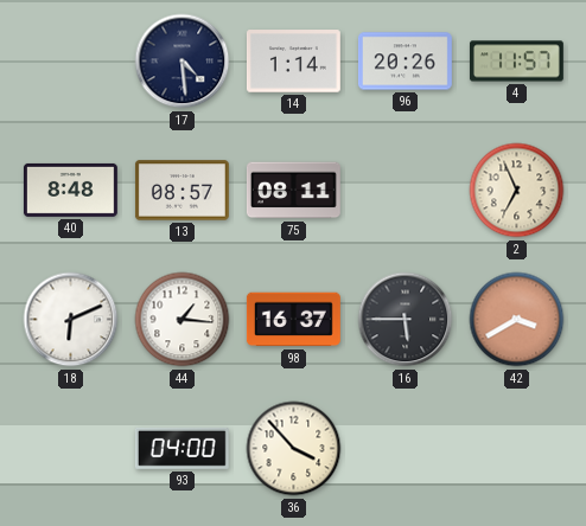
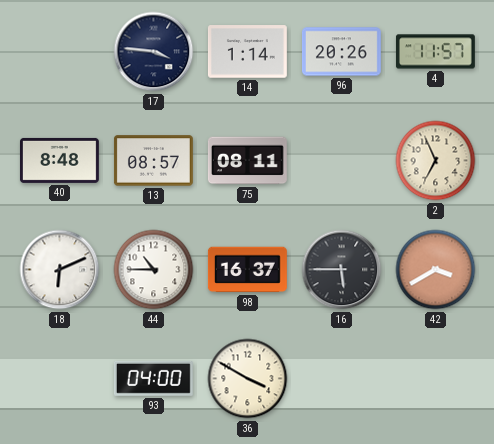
17: 4:29 -> 3:46
44: 1:16 -> 10:45
36: 3:53 -> 3:50
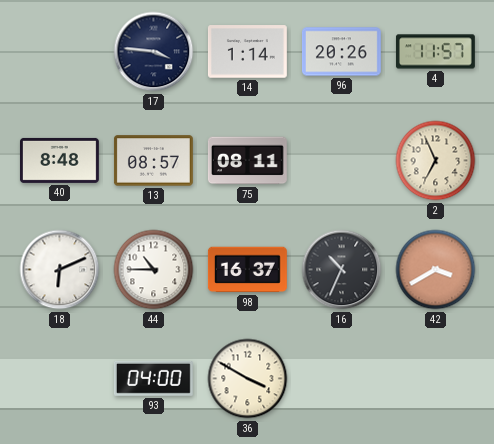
16: 5:45 -> 10:34
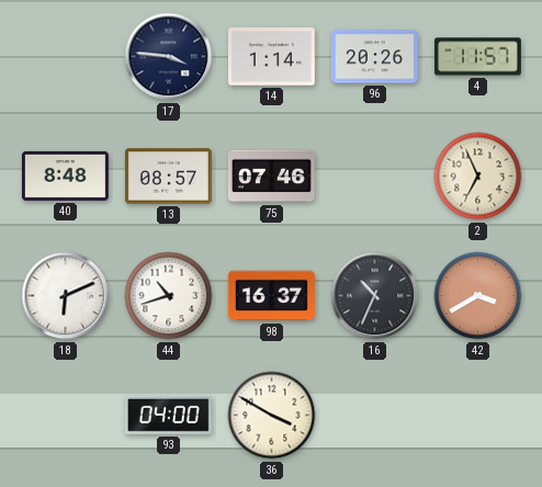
75: 08:11 -> 07:46
44: 10:45 -> 10:42
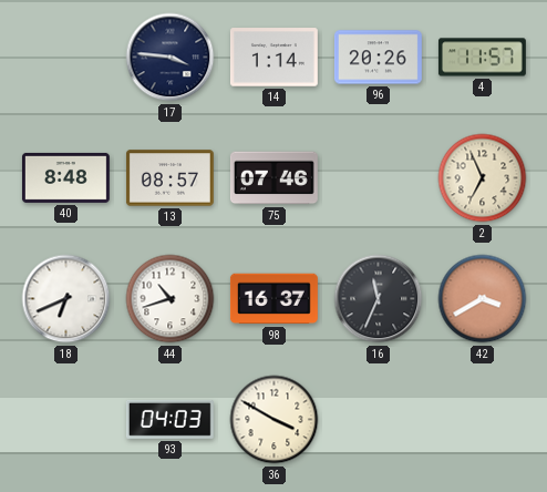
18: 6:11 -> 6:41
16: 10:34 -> 11:34
93: 04:00 -> 04:03
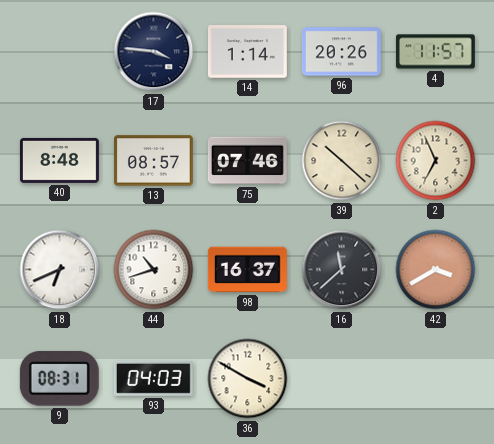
39: none -> 10:22
16: 11:34 -> 11:38
9: none -> 08:31
